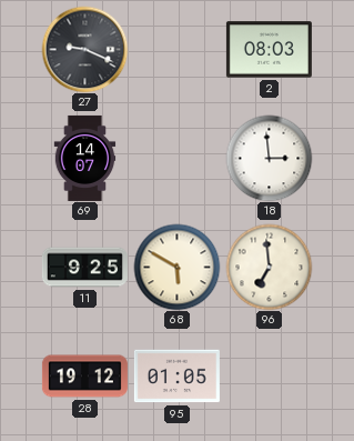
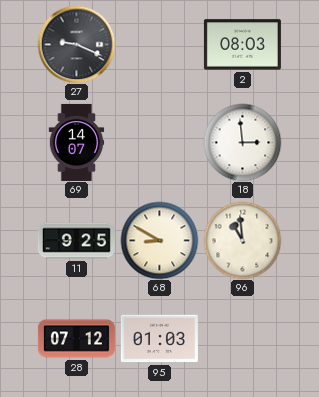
68: 5:50 -> 8:50
96: 6:59 -> 10:59
28: 19:12 -> 07:12
95: 01:05 -> 01:03
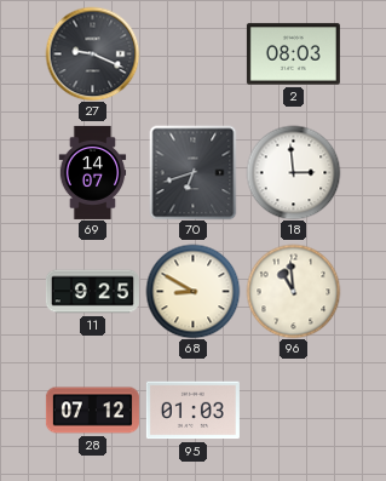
70: none -> 6:42
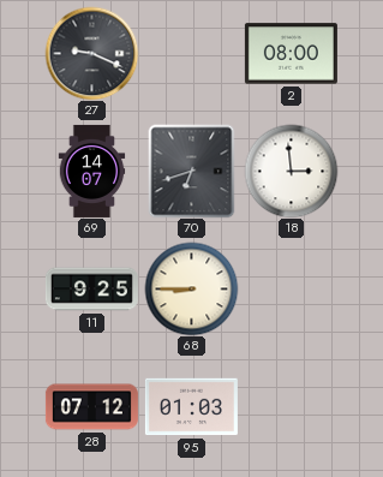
2: 08:03 -> 08:00
68: 8:50 -> 8:45
96: 10:59 -> none
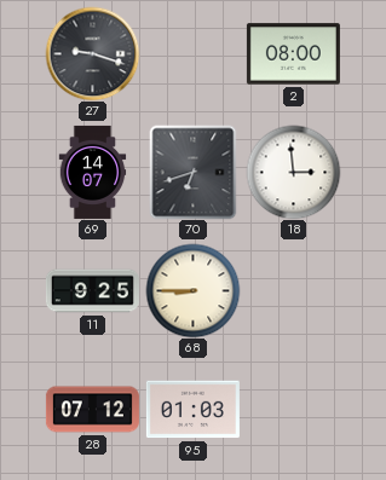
27: 9:19 -> 9:18
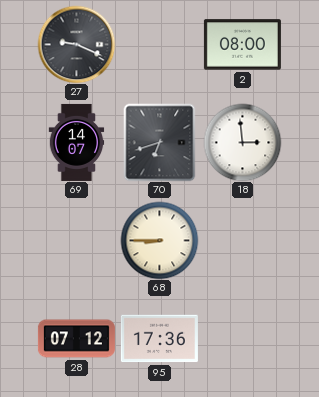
27: 9:18 -> 9:19
11: 9:25 -> none
95: 01:03 -> 17:36
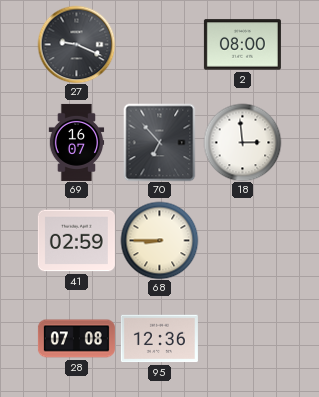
69: 14:07 -> 16:07
70: 6:42 -> 6:53
41: none -> 02:59
28: 07:12 -> 07:08
95: 17:36 -> 12:36
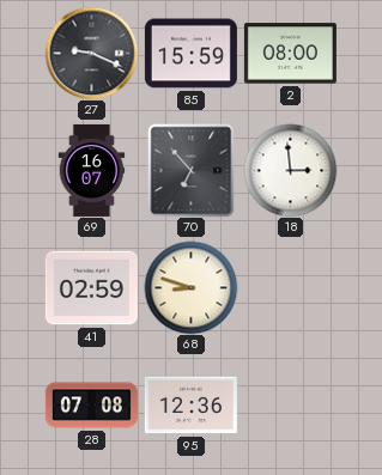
85: none -> 15:59
68: 8:45 -> 8:48
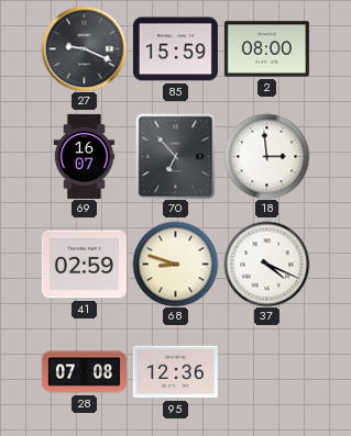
37: none -> 4:19
